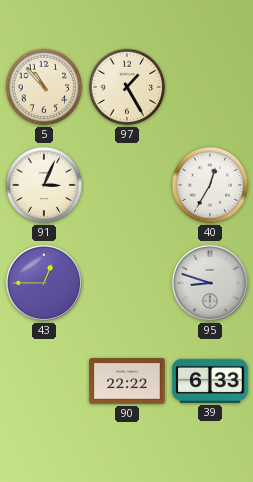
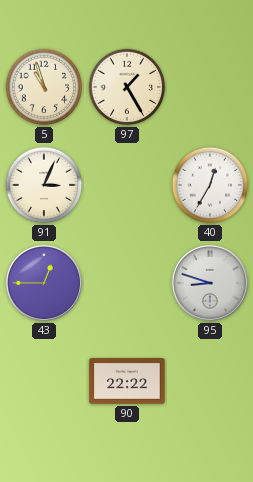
5: 10:53 -> 10:57
39: 6:33 -> none
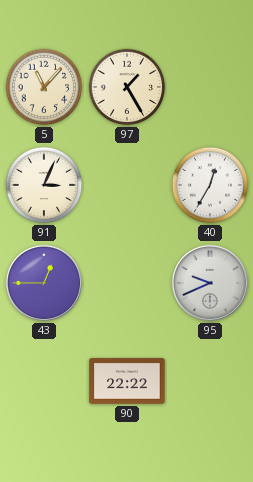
5: 10:57 -> 11:07
95: 8:48 -> 9:41
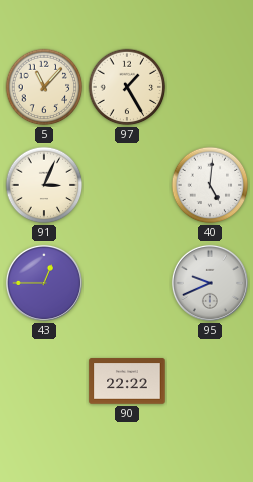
40: 12:35 -> 5:01
